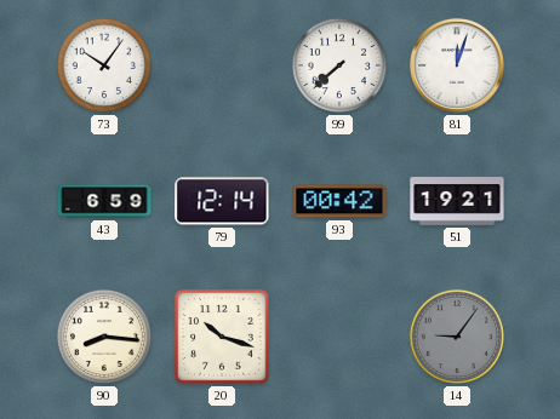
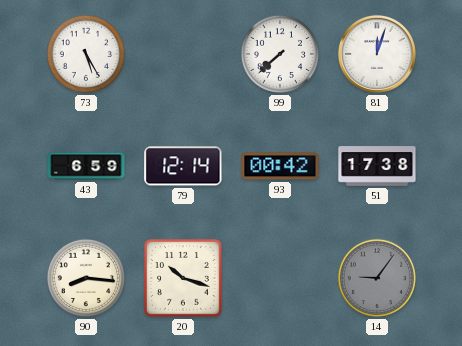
73: 10:06 -> 5:25
51: 19:21 -> 17:38
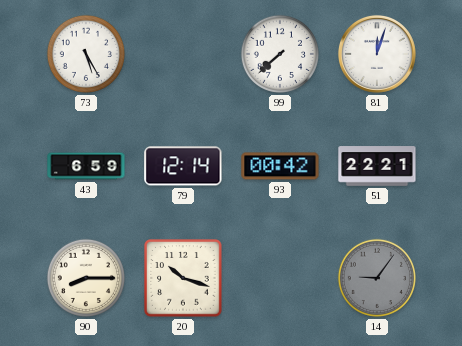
51: 17:38 -> 22:21
90: 8:16 -> 8:15
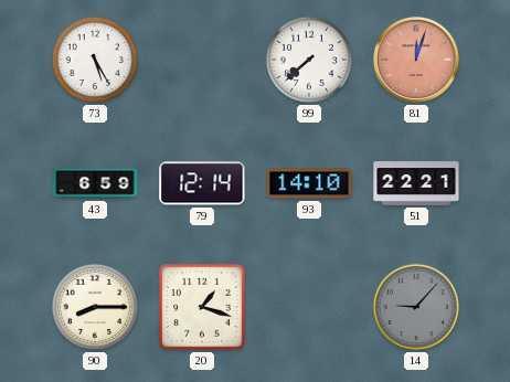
81 dial: white -> salmon
93: 00:42 -> 14:10
20: 10:18 -> 1:18
14: 9:06 -> 9:07
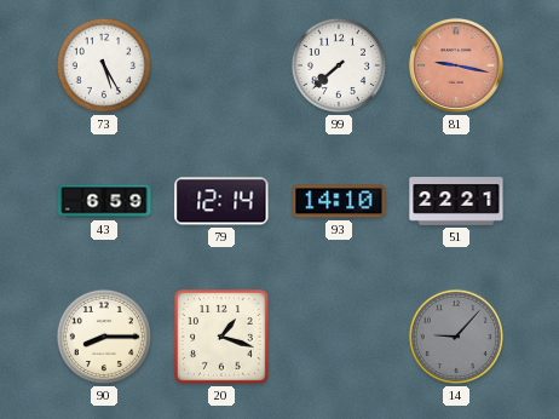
81: 12:03 -> 9:17
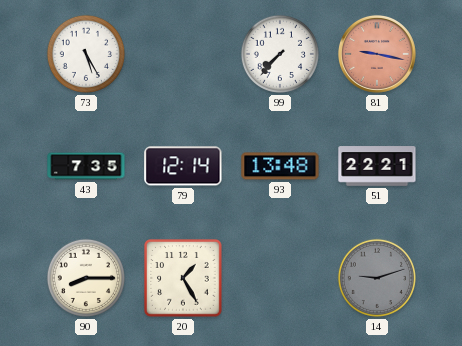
99: 7:38 -> 7:37
43: 6:59 -> 7:35
93: 14:10 -> 13:48
20: 1:18 -> 1:25
14: 9:07 -> 9:12
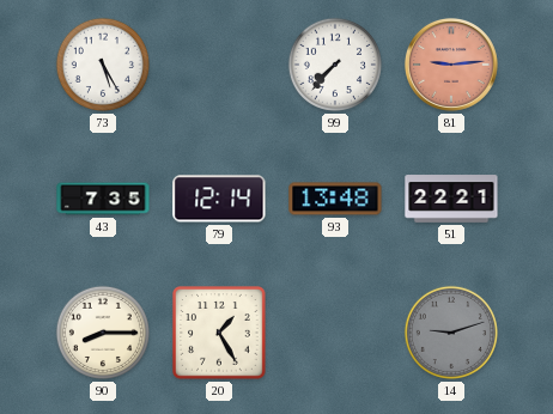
81: 9:17 -> 9:14
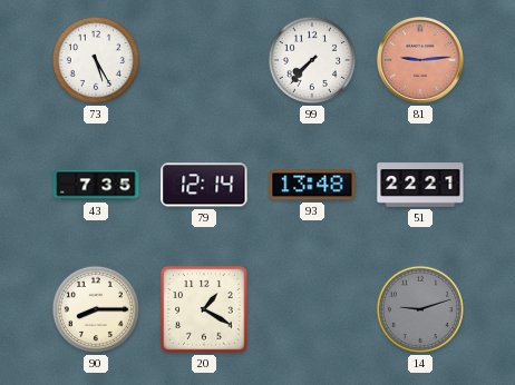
20: 1:25 -> 1:20
